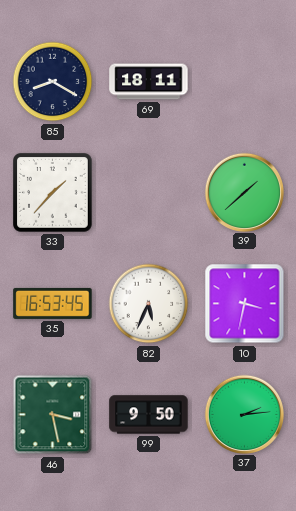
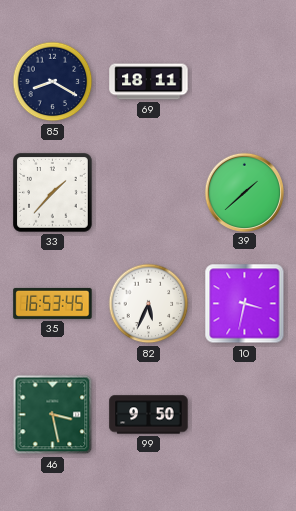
37: 2:14 -> none
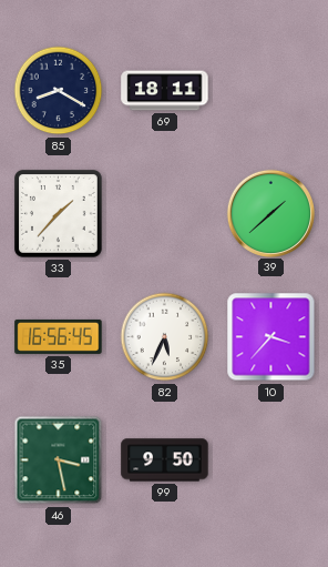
35: 16:53 -> 16:56
10: 3:32 -> 3:37
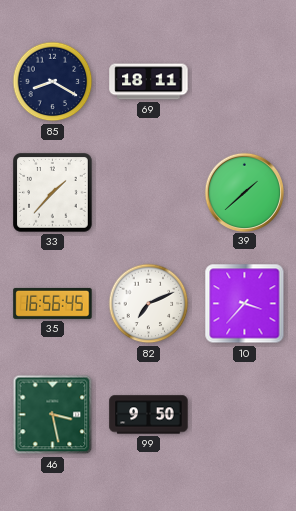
82: 5:34 -> 7:11
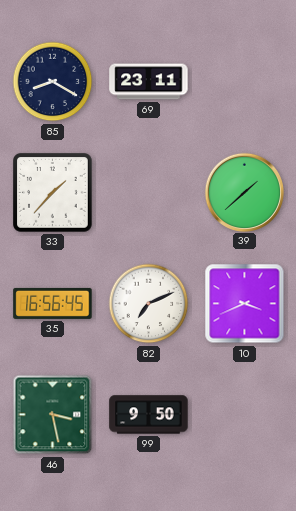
69: 18:11 -> 23:11
10: 3:37 -> 3:41
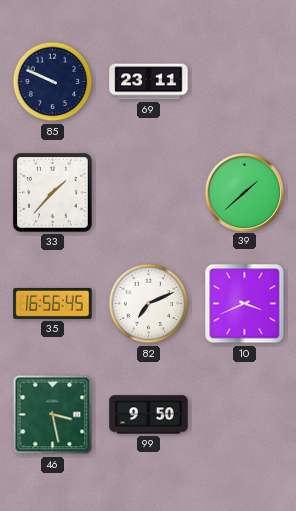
85: 8:20 -> 9:49
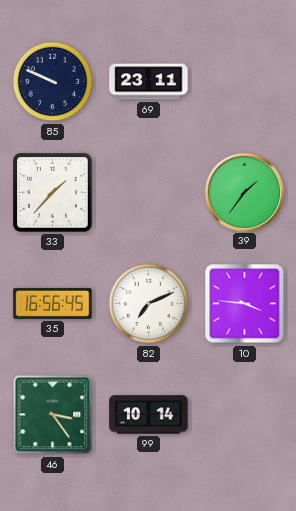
39: 1:38 -> 1:36
10: 3:41 -> 3:46
46: 3:28 -> 3:24
99: 9:50 -> 10:14
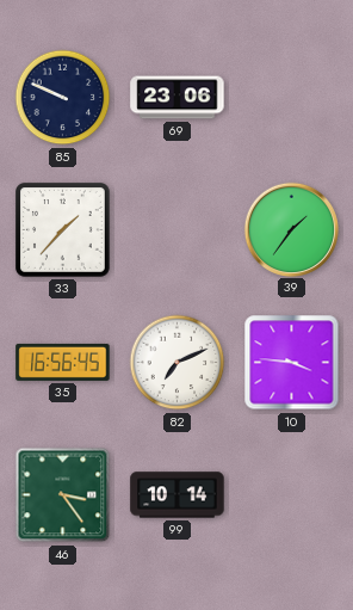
69: 23:11 -> 23:06
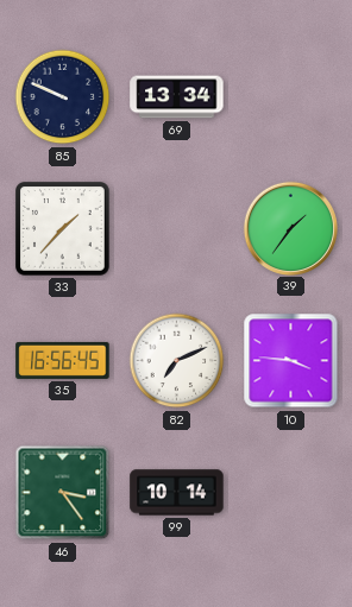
69: 23:06 -> 13:34
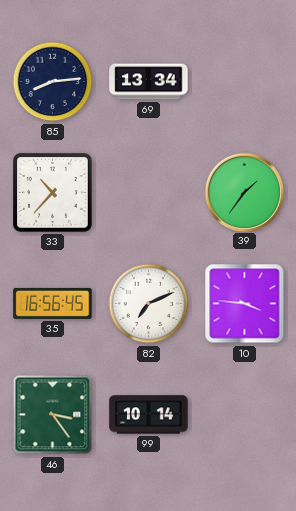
85: 9:49 -> 8:14
33: 1:37 -> 10:37
